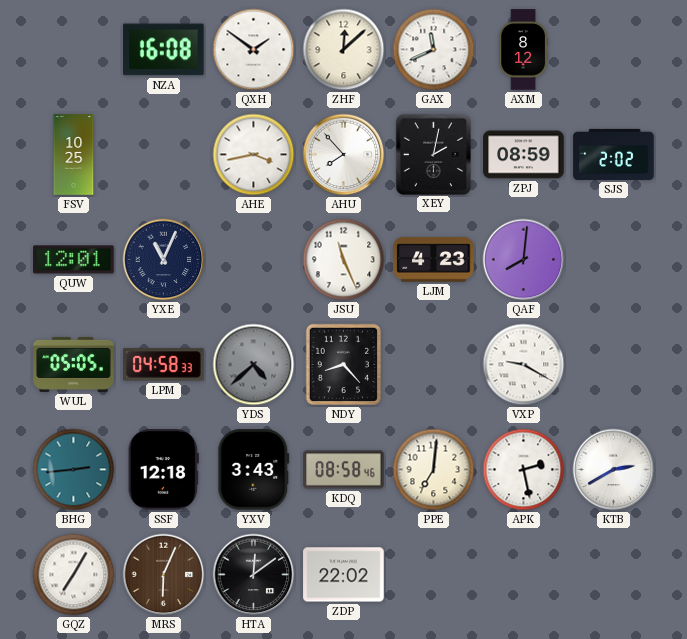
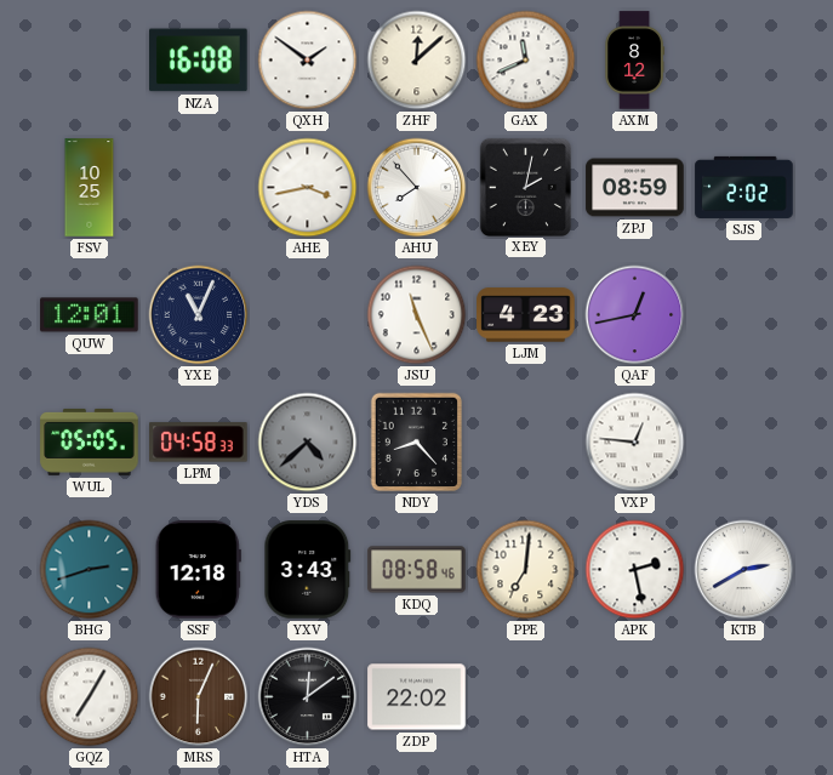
QAF: 8:01 -> 12:43
VXP: 9:20 -> 12:46
BHG: 2:44 -> 2:42
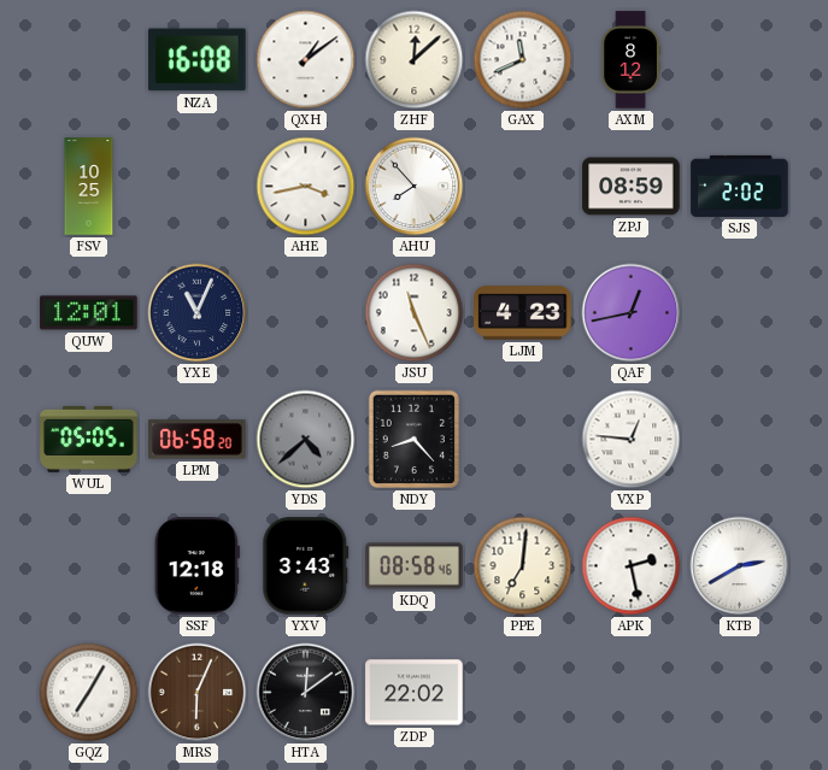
QXH: 1:51 -> 1:09
XEY: 2:02 -> none
LPM: 04:58 -> 06:58
BHG: 2:42 -> none
